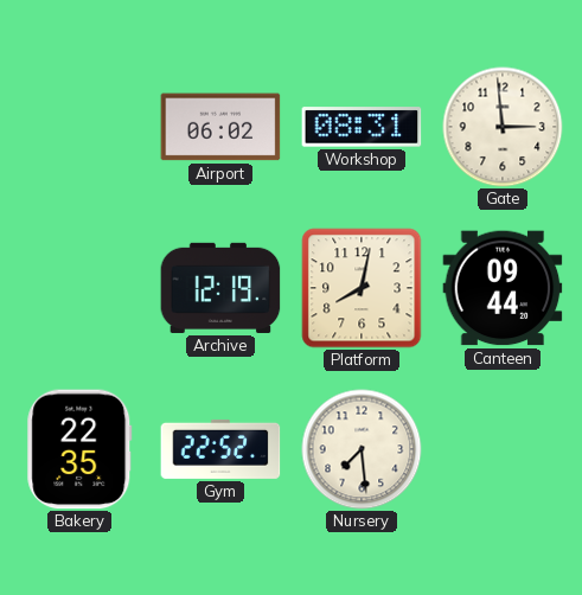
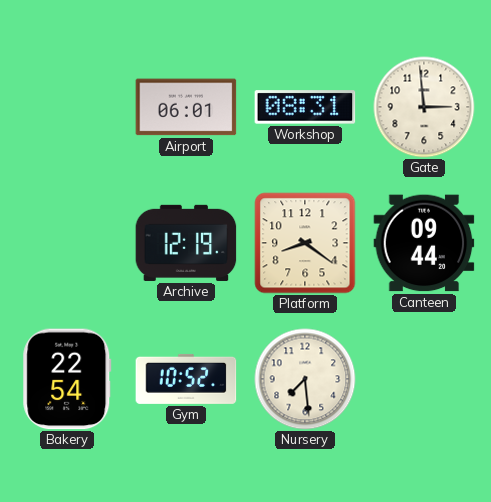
Airport: 06:02 -> 06:01
Platform: 8:02 -> 8:21
Bakery: 22:35 -> 22:54
Gym: 22:52 -> 10:52
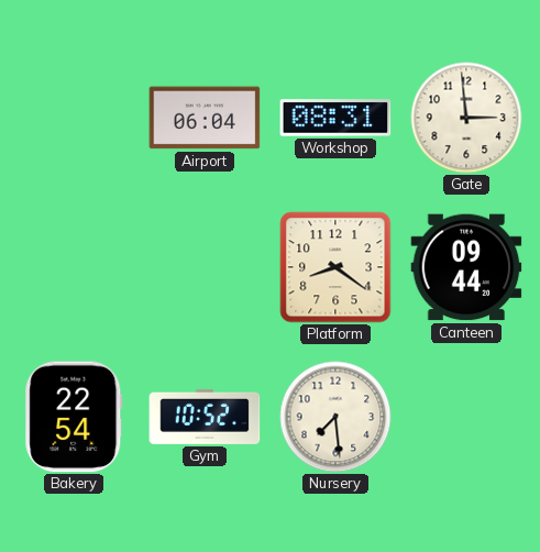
Airport: 06:01 -> 06:04
Archive: 12:19 -> none
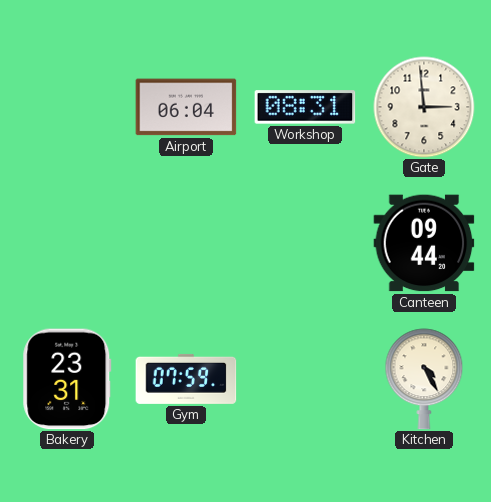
Platform: 8:21 -> none
Bakery: 22:54 -> 23:31
Gym: 10:52 -> 07:59
Nursery: 7:29 -> none
Kitchen: none -> 4:25
